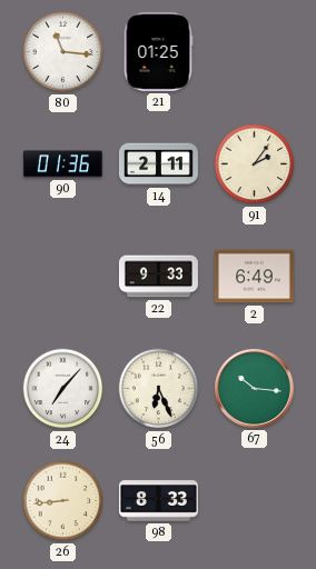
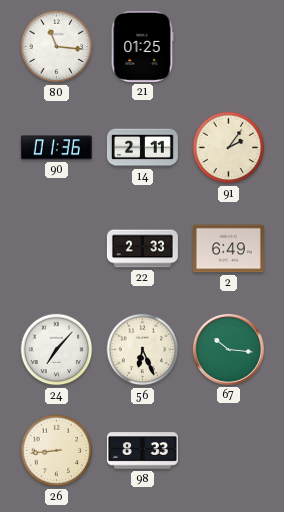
22: 9:33 -> 2:33
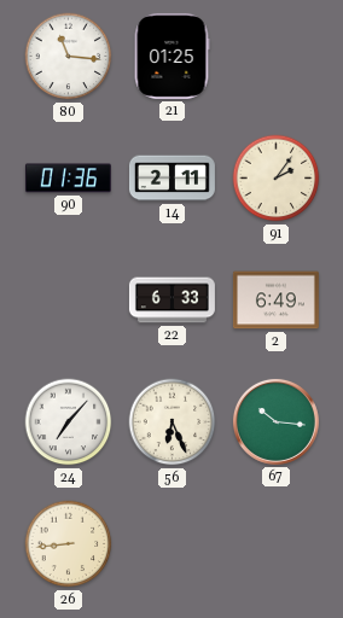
22: 2:33 -> 6:33
98: 8:33 -> none
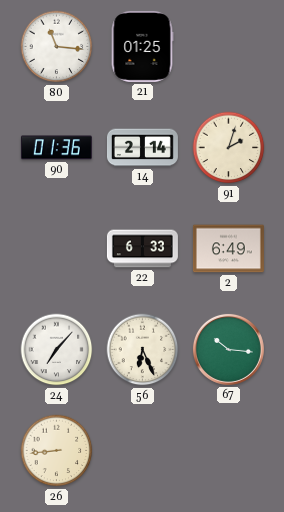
14: 2:11 -> 2:14
91: 2:06 -> 2:03
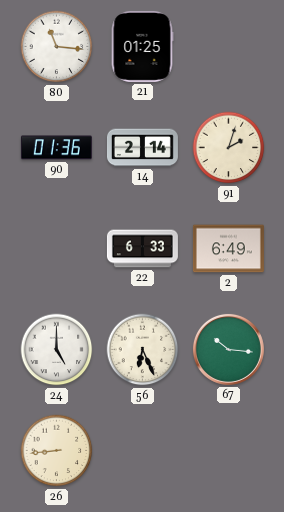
24: 7:07 -> 5:00
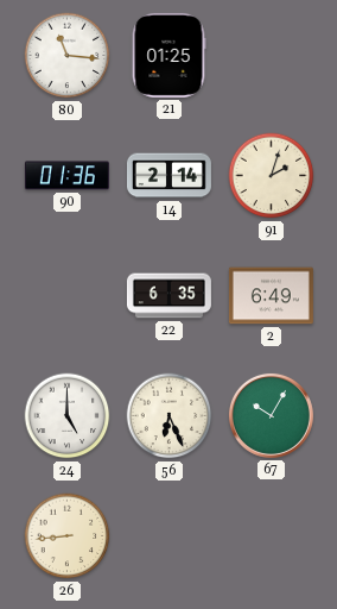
22: 6:33 -> 6:35
67: 10:16 -> 10:05
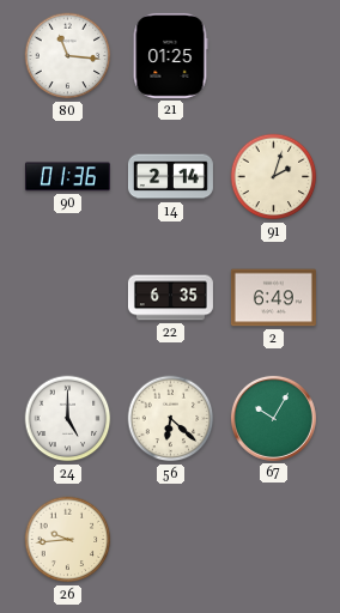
56: 6:26 -> 6:22
26: 8:44 -> 9:44
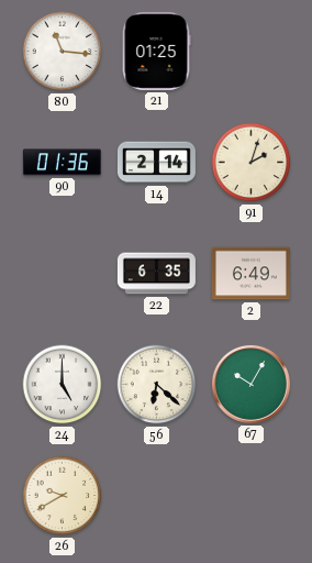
26: 9:44 -> 9:40
